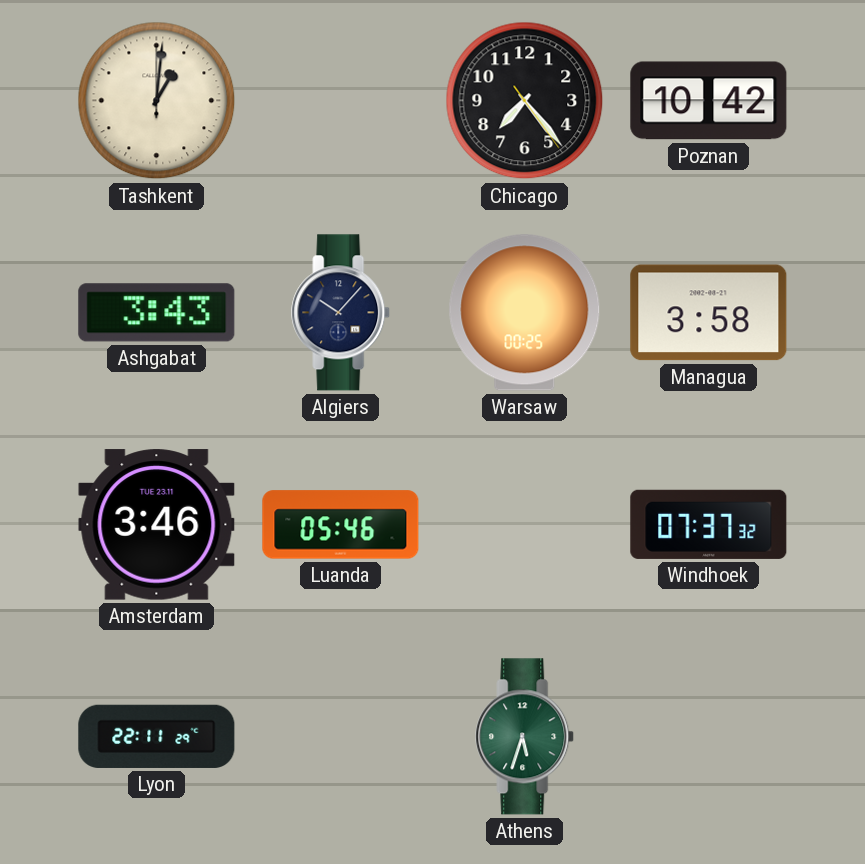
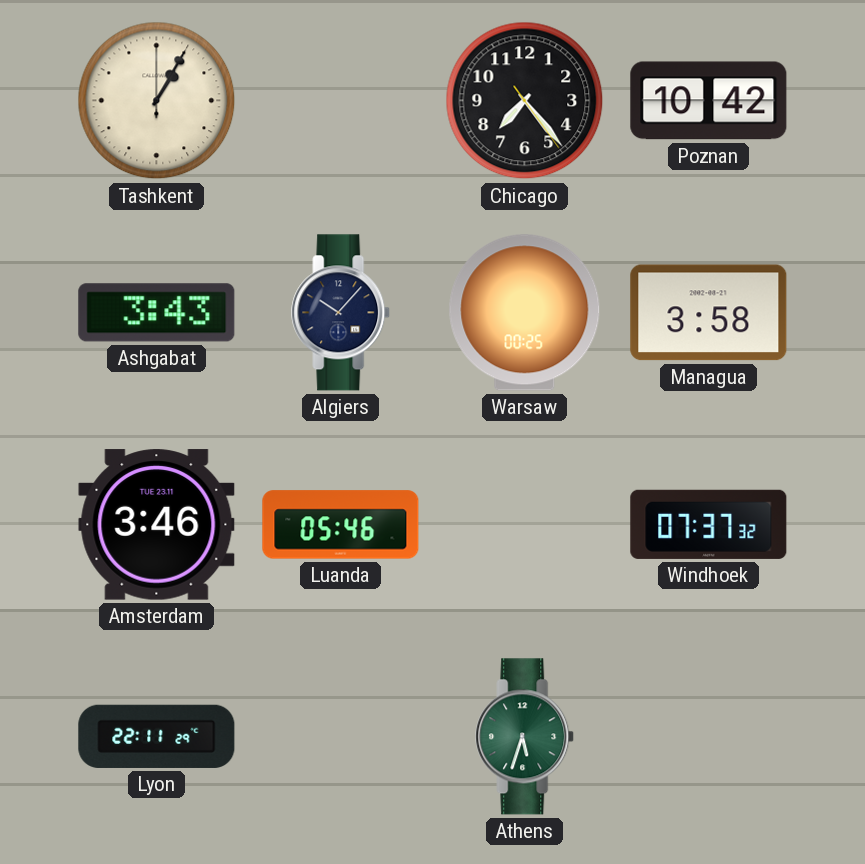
Tashkent: 1:01 -> 1:05
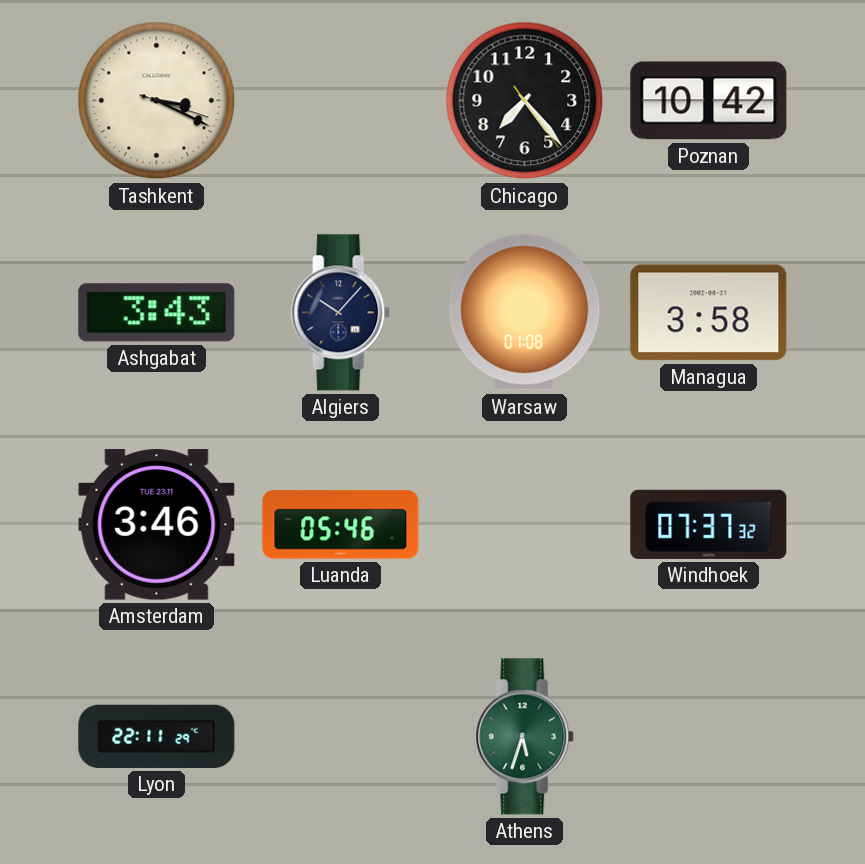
Tashkent: 1:05 -> 3:19
Warsaw: 00:25 -> 01:08
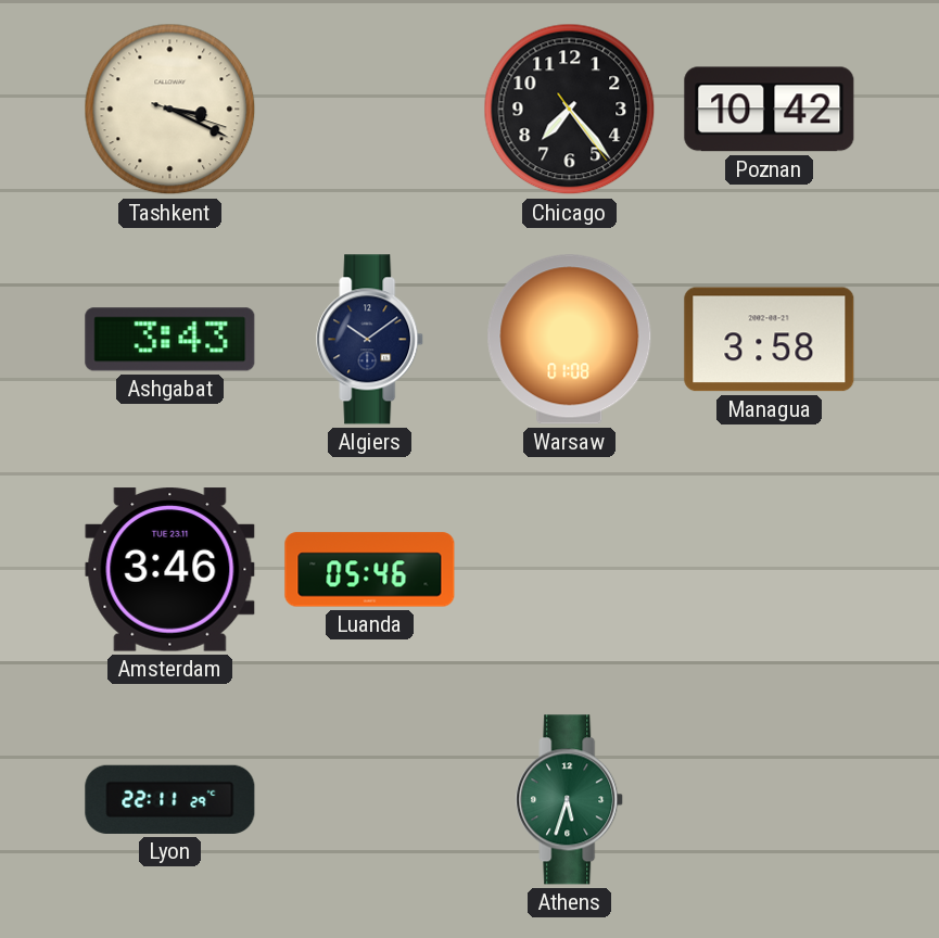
Algiers: 10:07 -> 10:09
Windhoek: 07:37 -> none
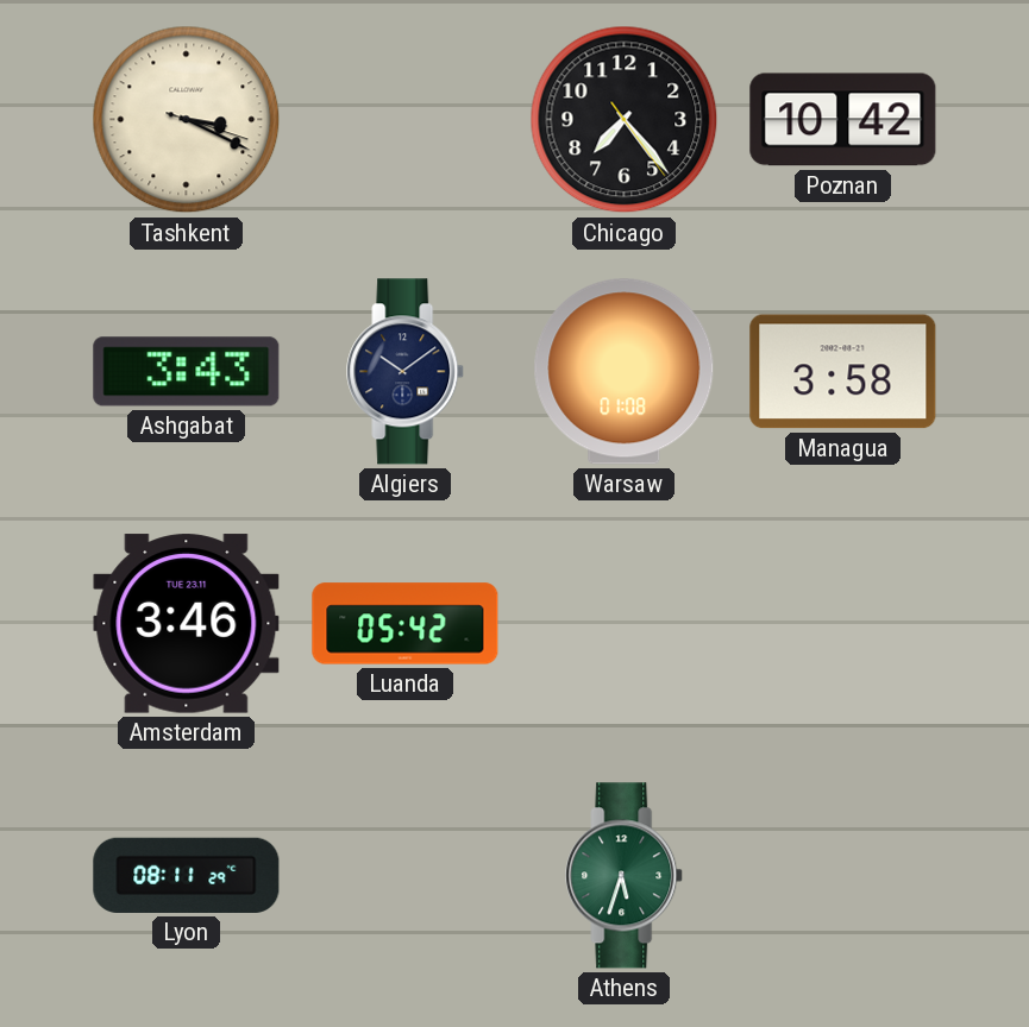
Luanda: 05:46 -> 05:42
Lyon: 22:11 -> 08:11
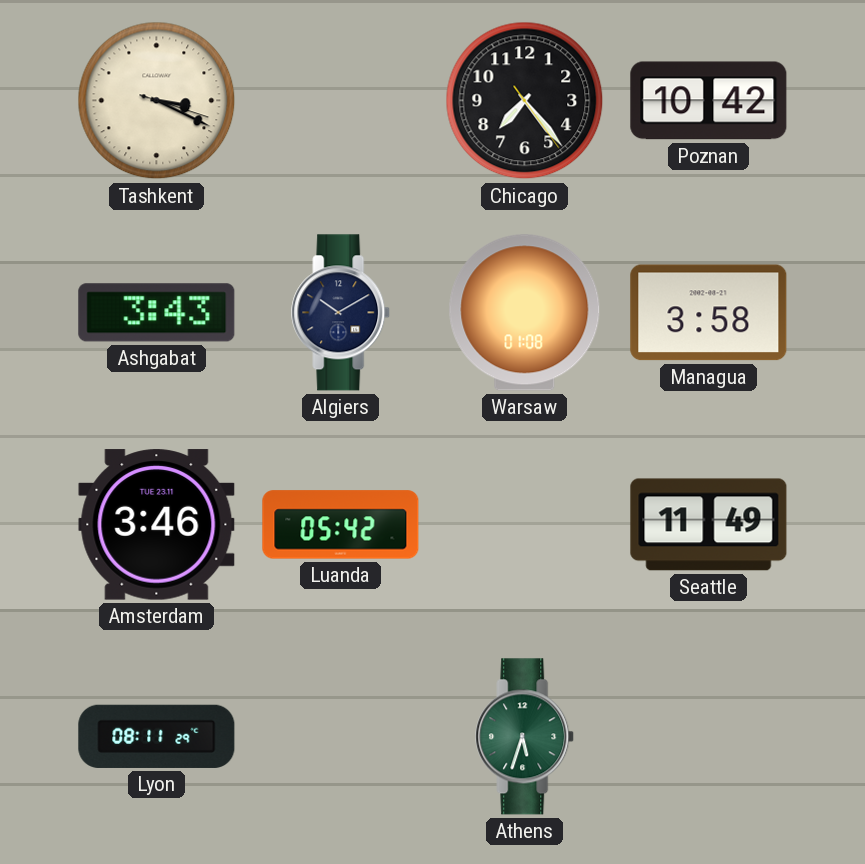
Algiers: 10:09 -> 10:10
Seattle: none -> 11:49
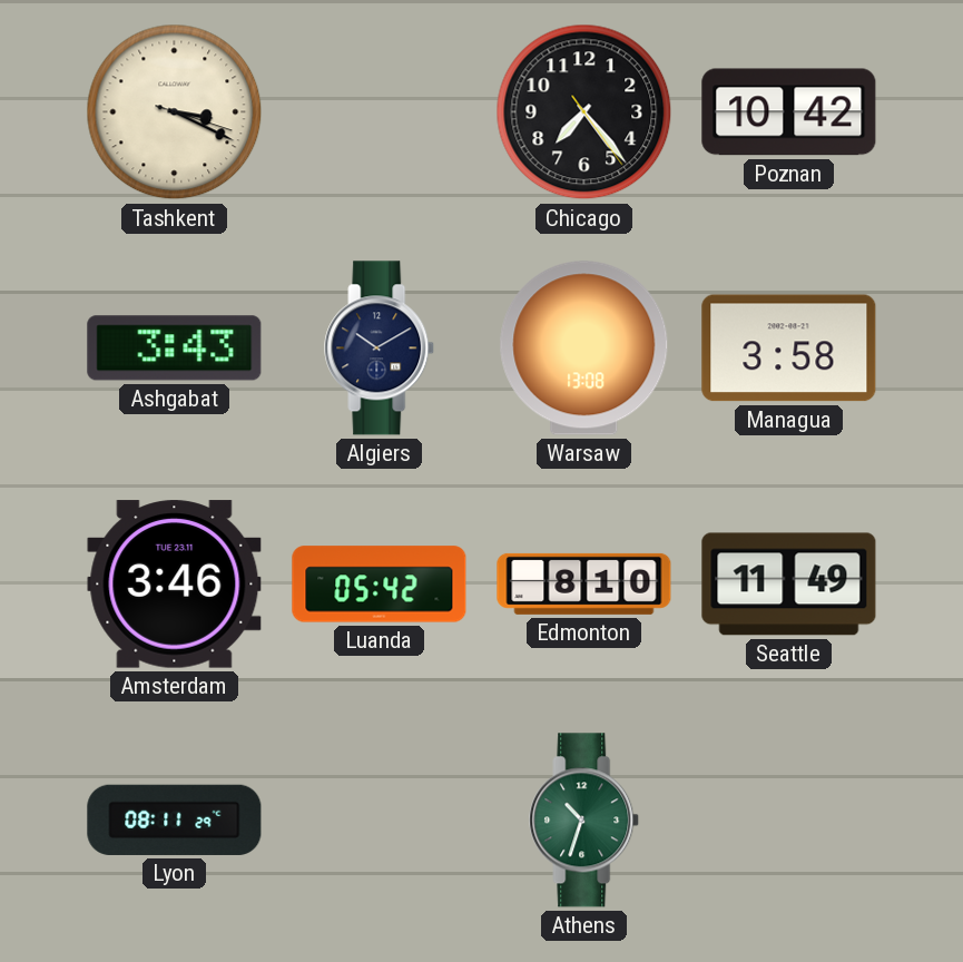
Warsaw: 01:08 -> 13:08
Edmonton: none -> 8:10
Athens: 5:33 -> 10:33
